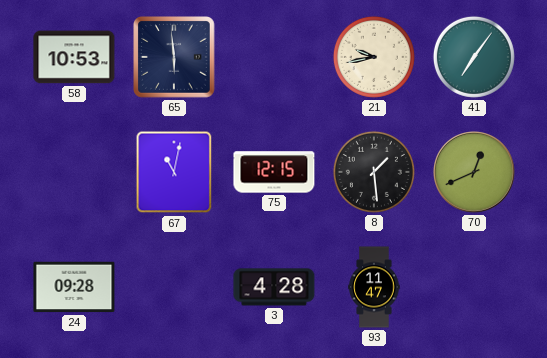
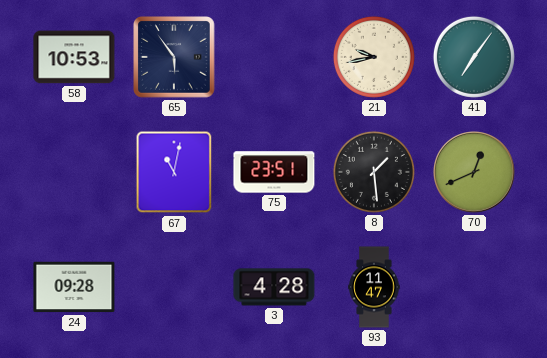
65: 5:59 -> 5:54
75: 12:15 -> 23:51
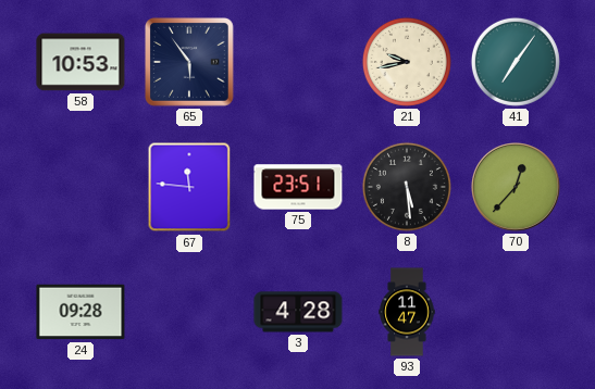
67: 11:02 -> 11:46
8: 1:29 -> 5:29
70: 12:41 -> 12:37
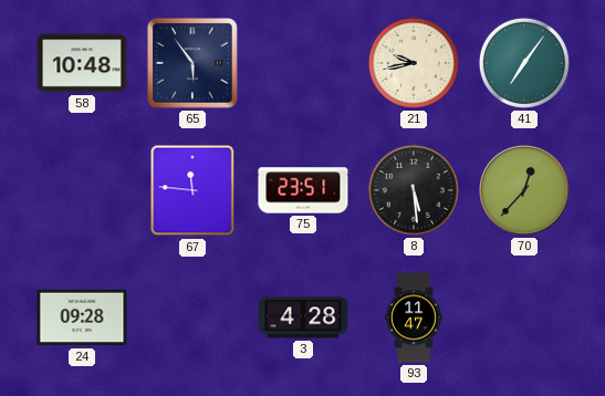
58: 10:53 -> 10:48
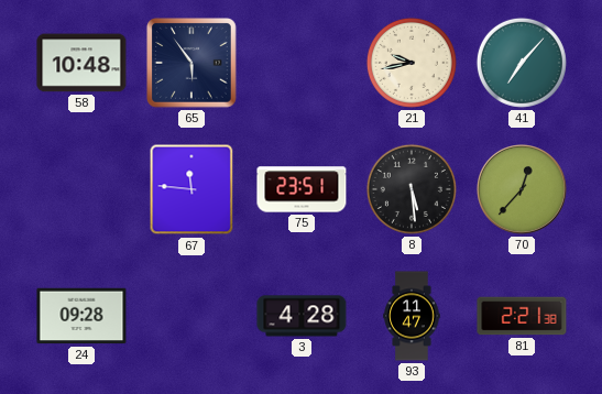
41: 7:06 -> 7:07
81: none -> 2:21
